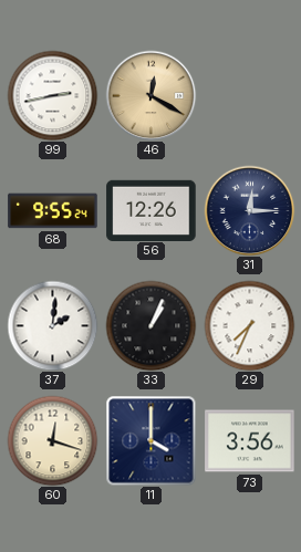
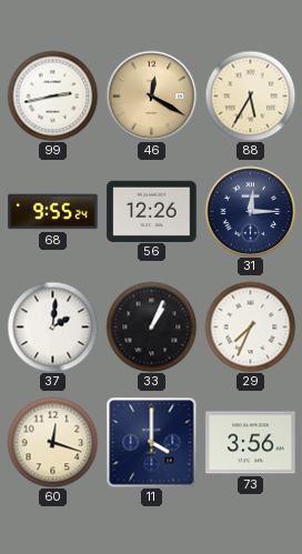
88: none -> 5:35
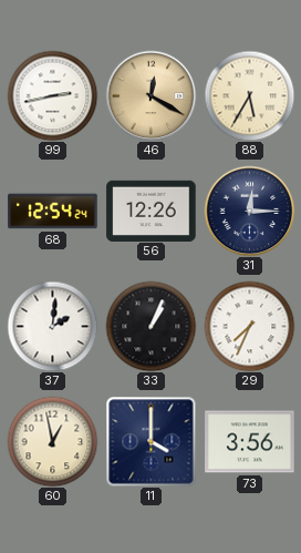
68: 9:55 -> 12:54
60: 12:18 -> 12:58
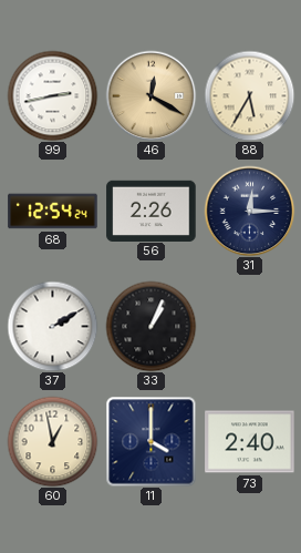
56: 12:26 -> 2:26
37: 2:01 -> 2:10
29: 7:34 -> none
73: 3:56 -> 2:40
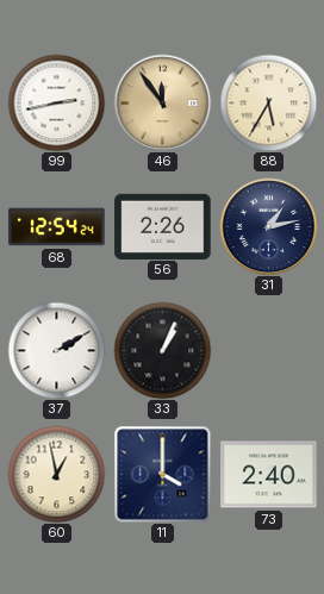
46: 12:20 -> 11:54
31: 12:15 -> 1:13
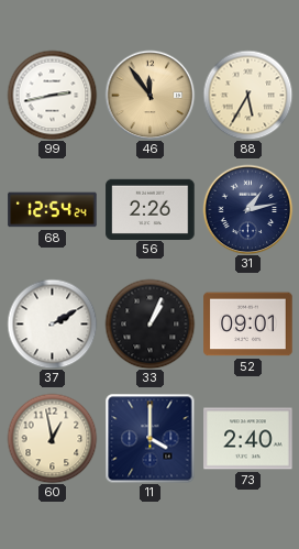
52: none -> 09:01
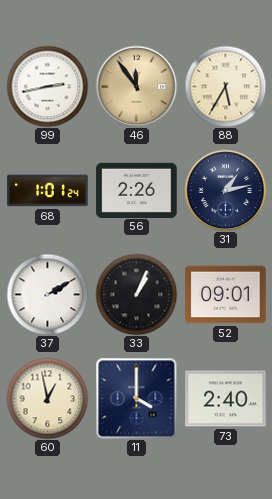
68: 12:54 -> 1:01
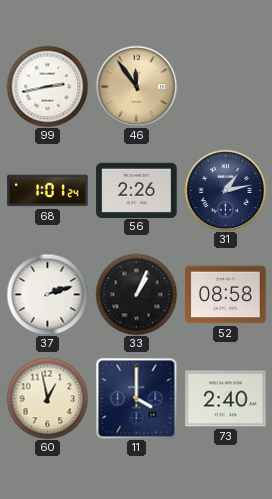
88: 5:35 -> none
37: 2:10 -> 2:12
52: 09:01 -> 08:58
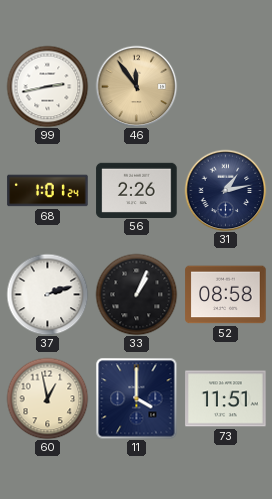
73: 2:40 -> 11:51
